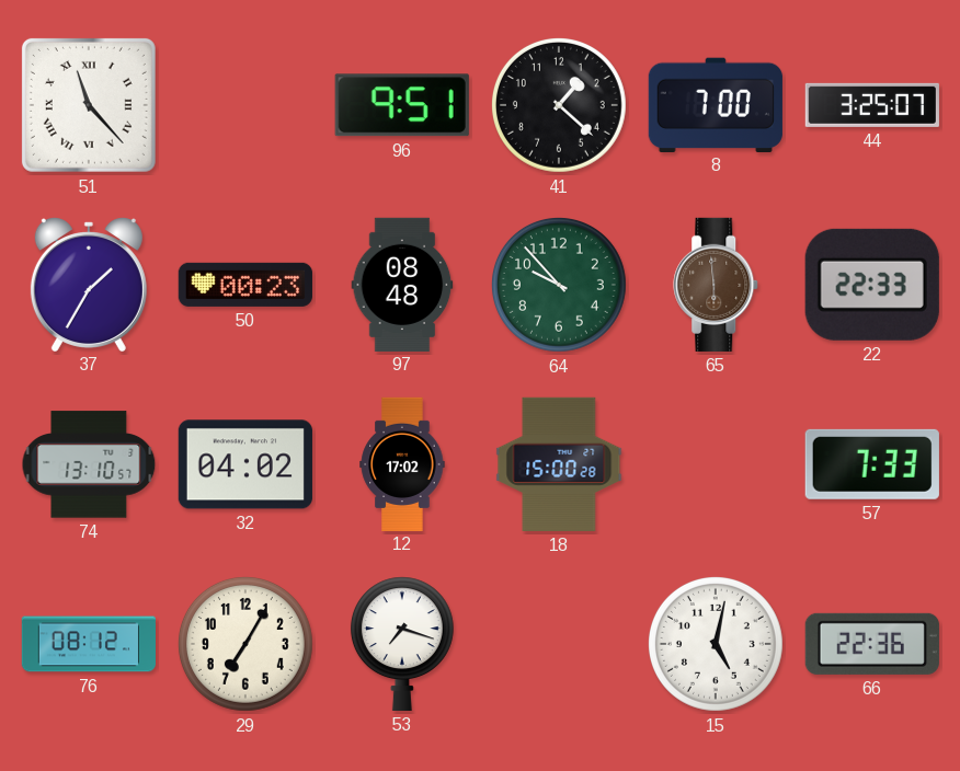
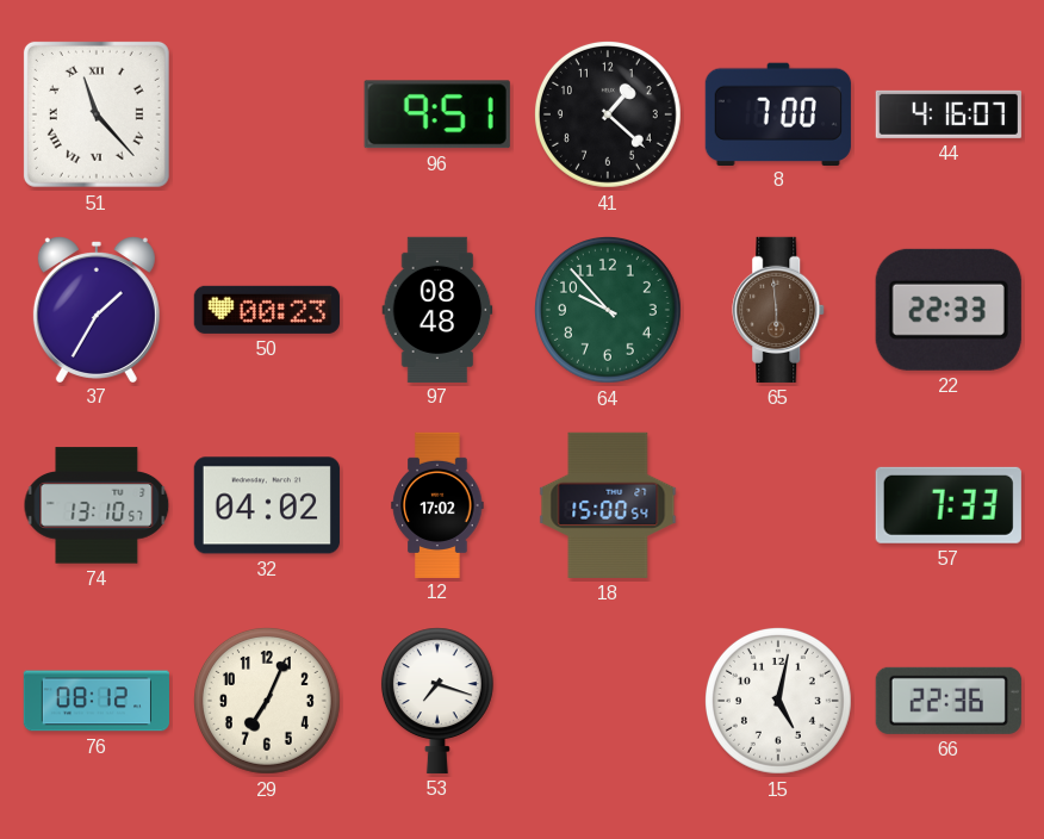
44: 3:25 -> 4:16
18: 15:00:28 -> 15:00:54
29: 7:05 -> 7:04
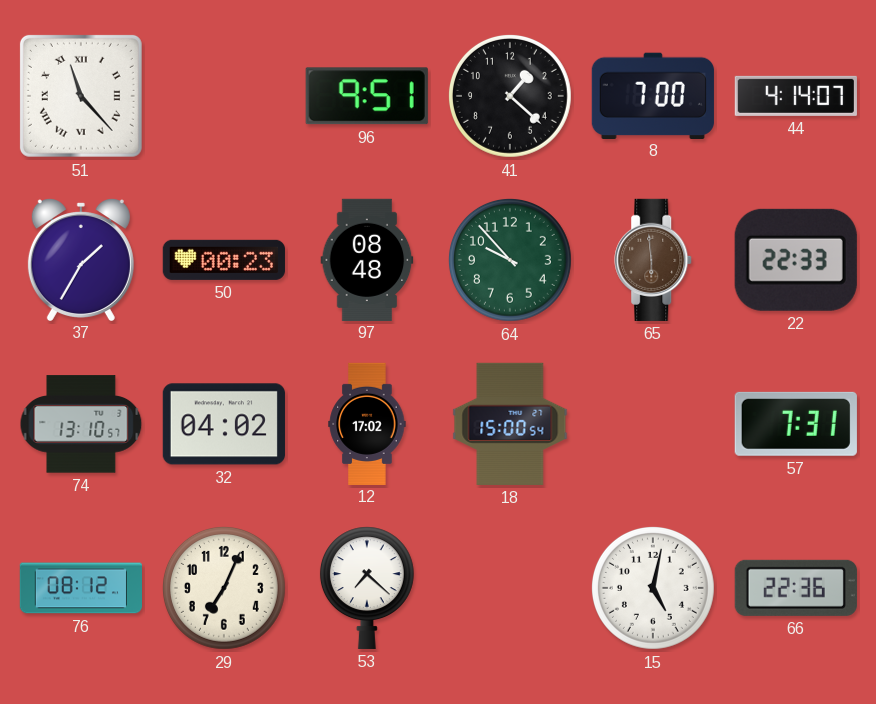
44: 4:16 -> 4:14
57: 7:33 -> 7:31
53: 7:18 -> 7:22
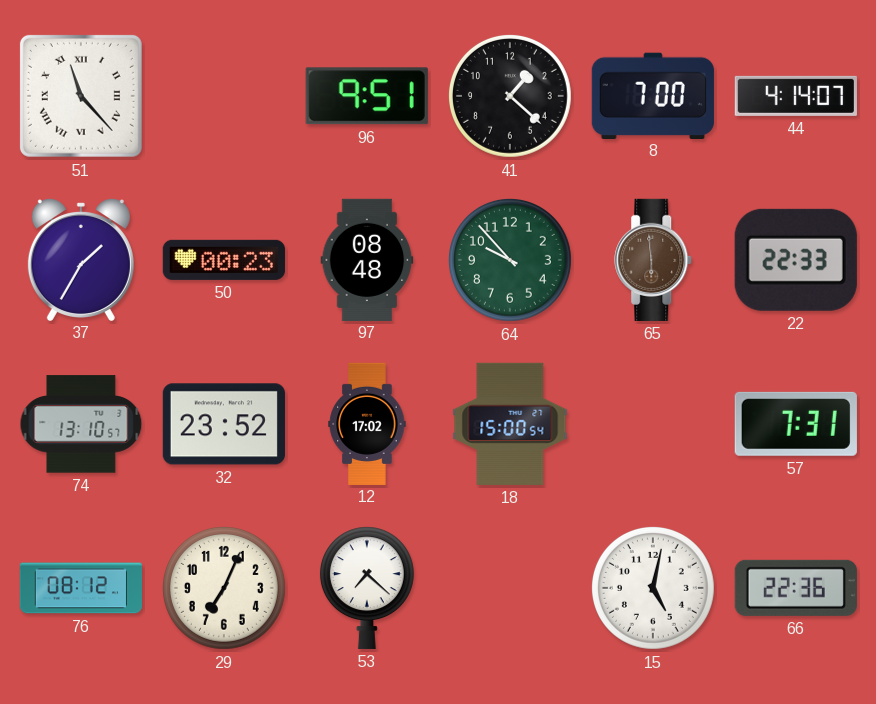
32: 04:02 -> 23:52
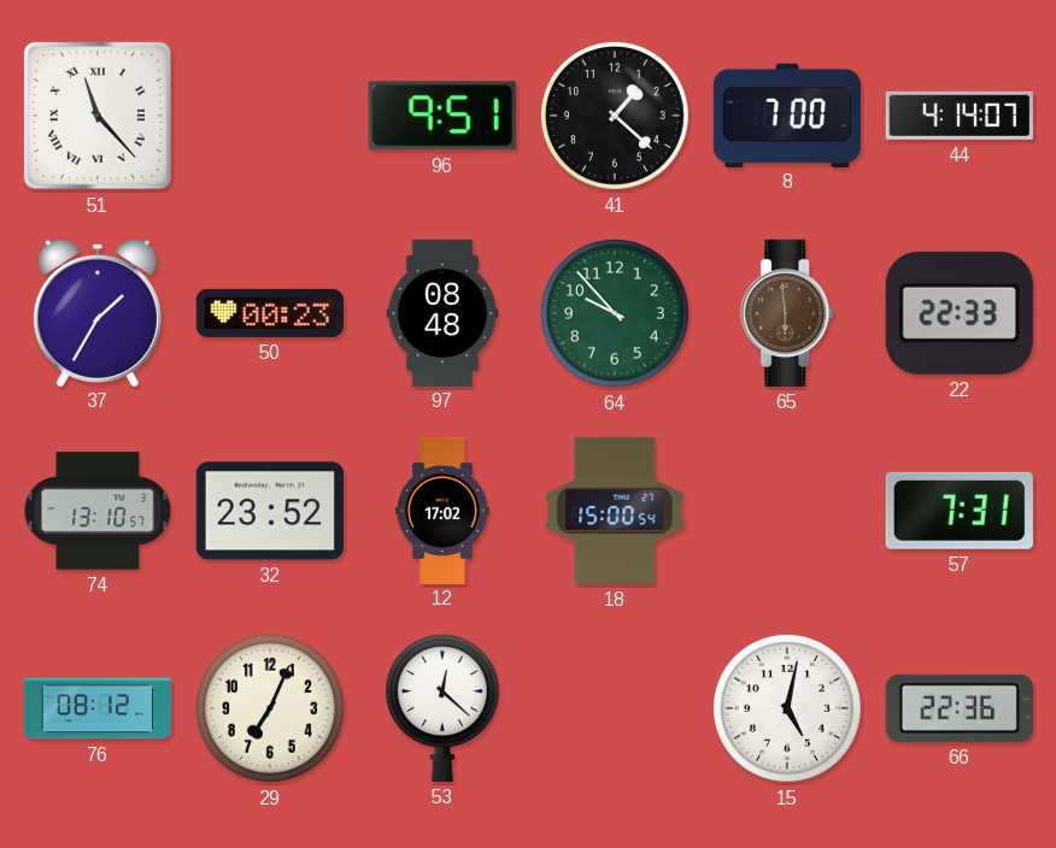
53: 7:22 -> 12:22
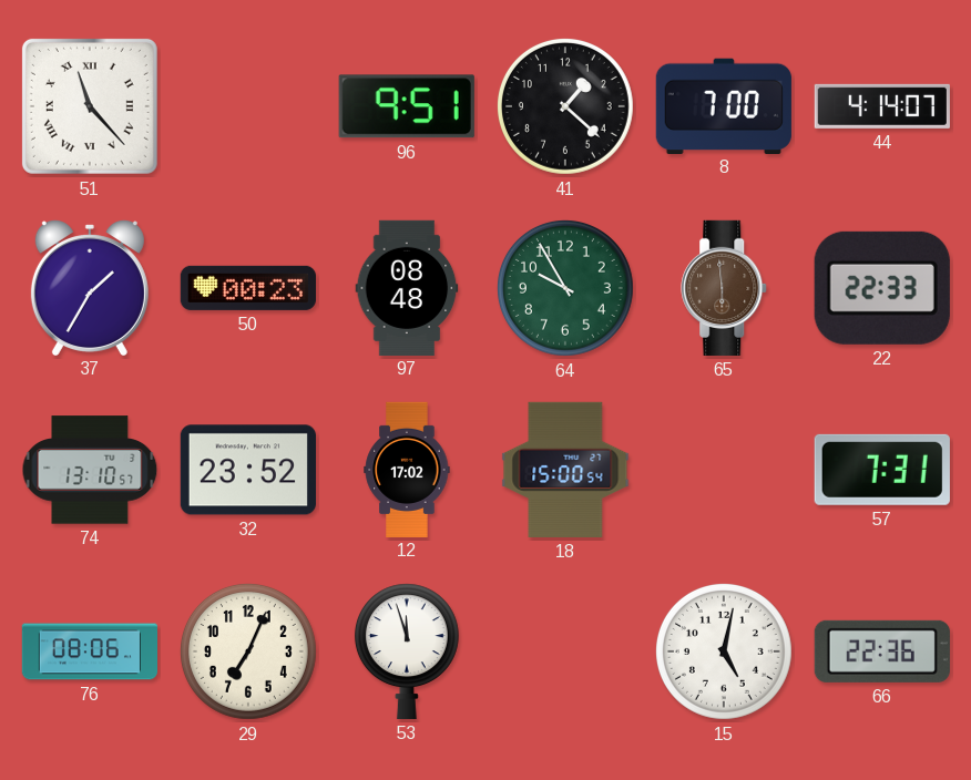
64: 9:53 -> 9:55
76: 08:12 -> 08:06
53: 12:22 -> 11:57
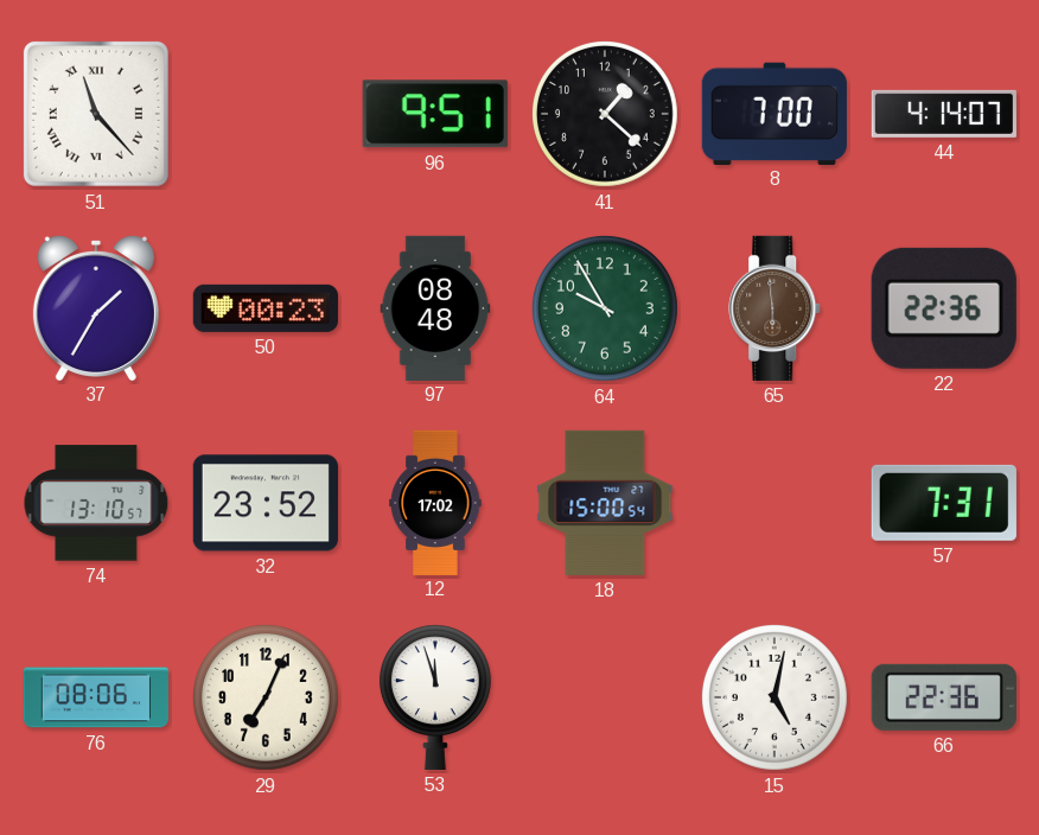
22: 22:33 -> 22:36
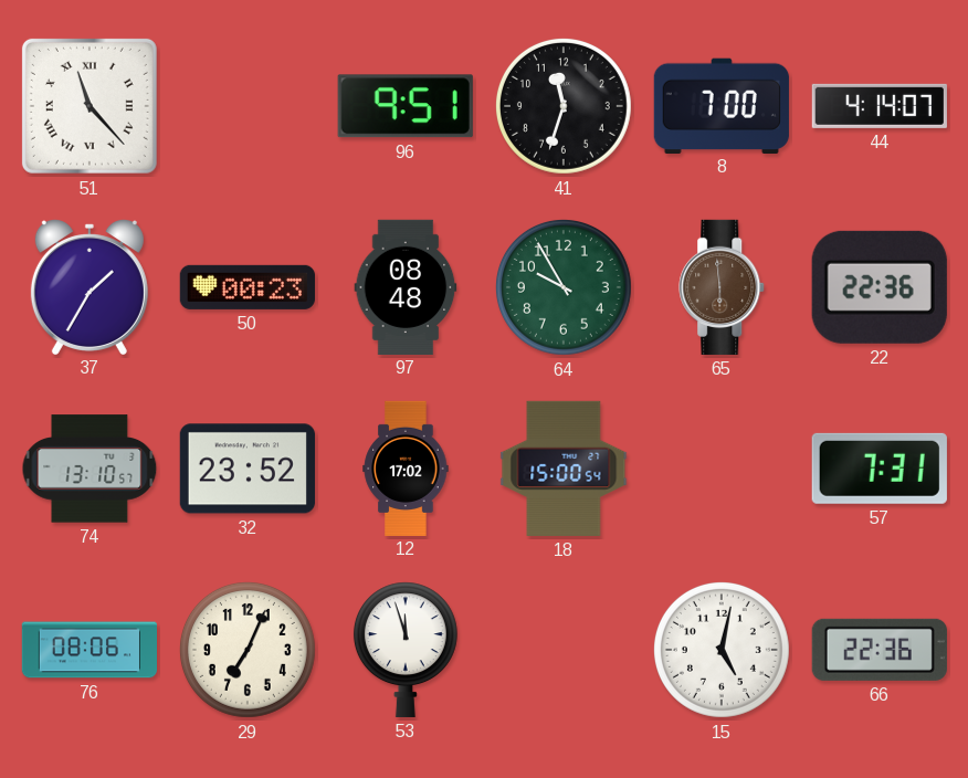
41: 1:22 -> 11:33
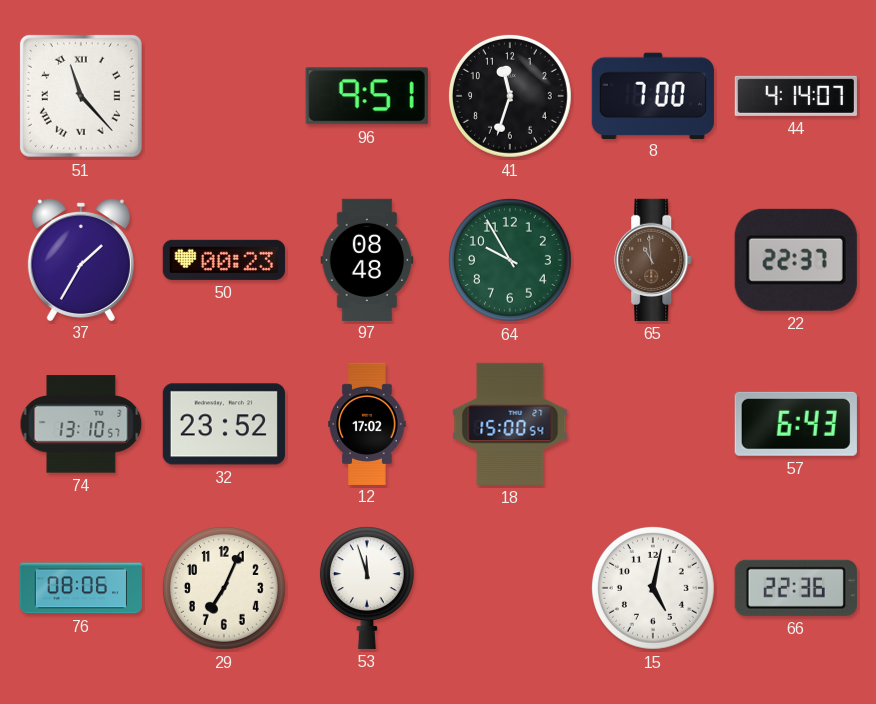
65: 5:59 -> 10:59
22: 22:36 -> 22:37
57: 7:31 -> 6:43
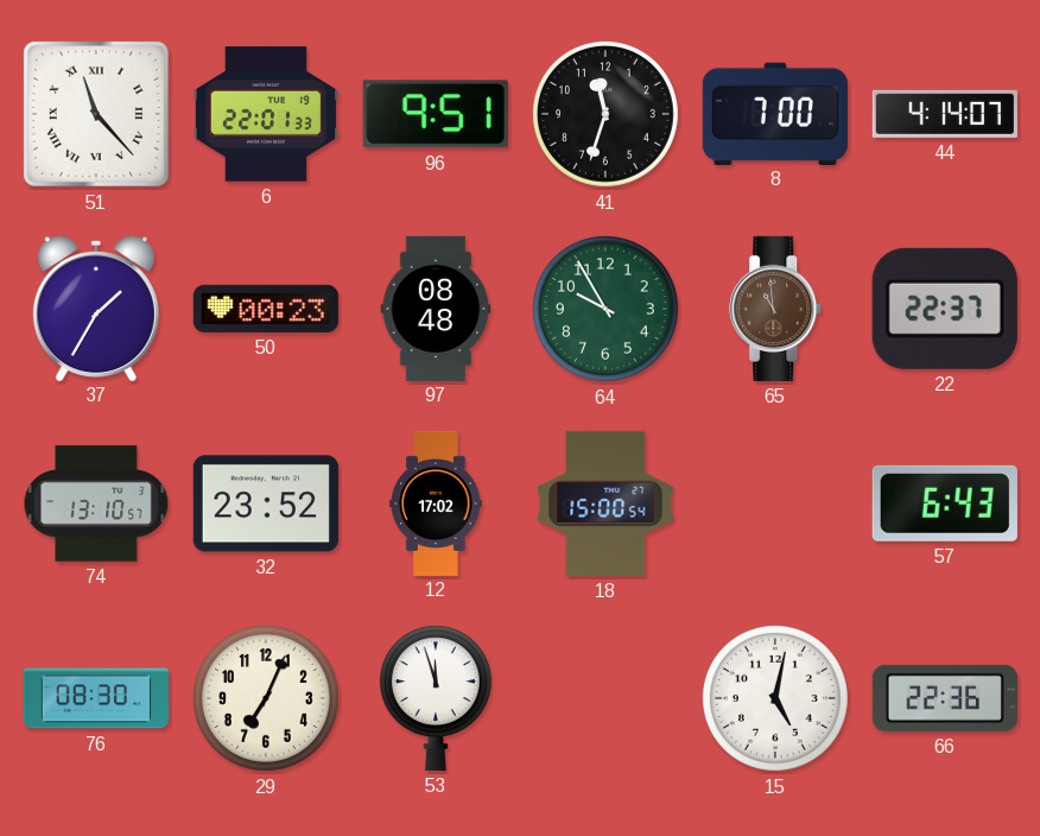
6: none -> 22:01
76: 08:06 -> 08:30
